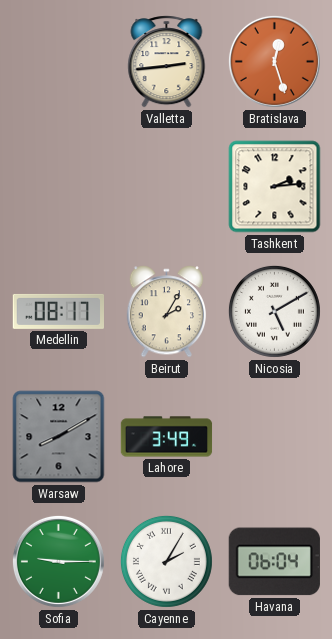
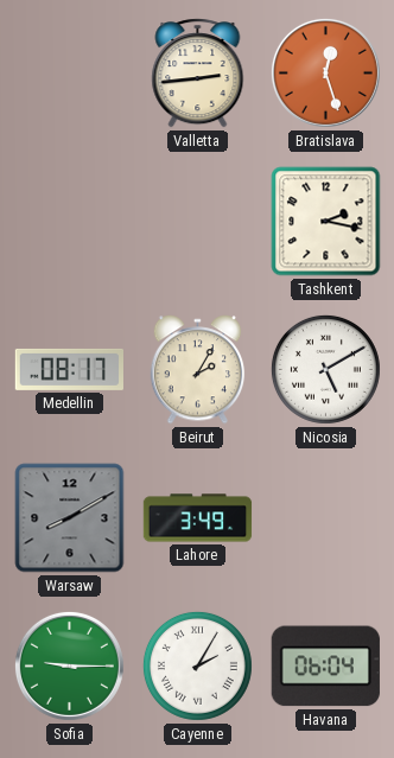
Tashkent: 2:14 -> 2:17
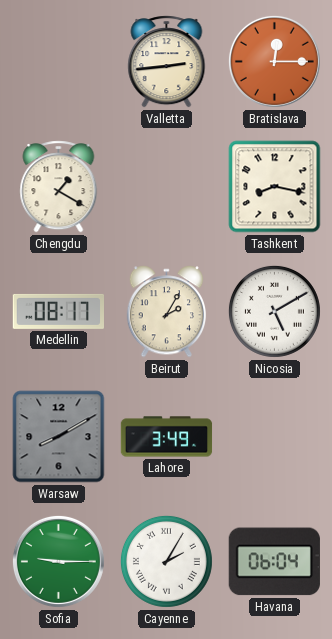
Bratislava: 12:27 -> 12:15
Chengdu: none -> 1:20
Tashkent: 2:17 -> 8:17
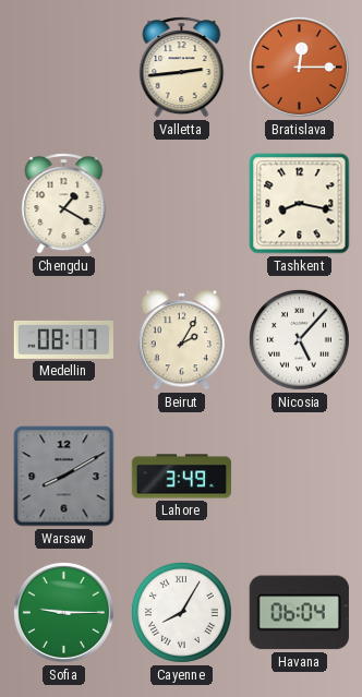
Nicosia: 5:10 -> 5:07
Cayenne: 2:05 -> 8:05
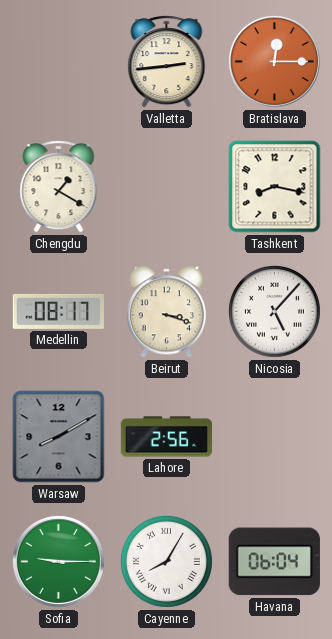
Beirut: 2:05 -> 3:18
Lahore: 3:49 -> 2:56
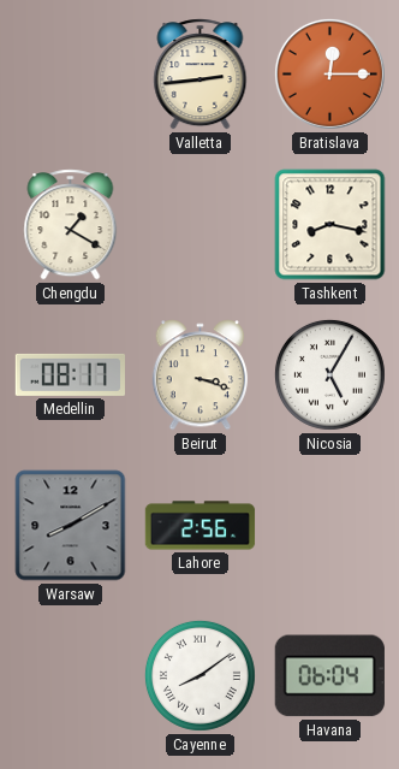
Nicosia: 5:07 -> 5:05
Sofia: 9:15 -> none
Cayenne: 8:05 -> 8:09
